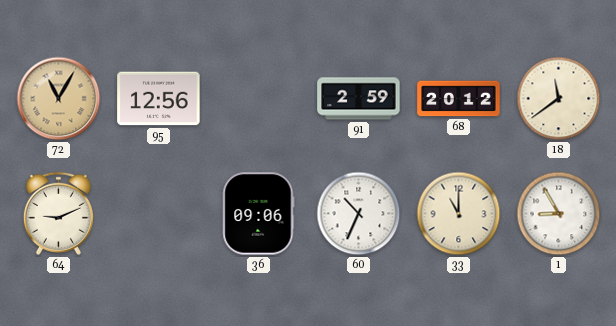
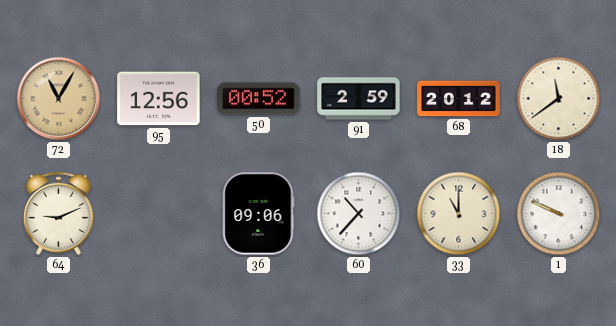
50: none -> 00:52
60: 10:34 -> 10:37
1: 8:55 -> 9:49
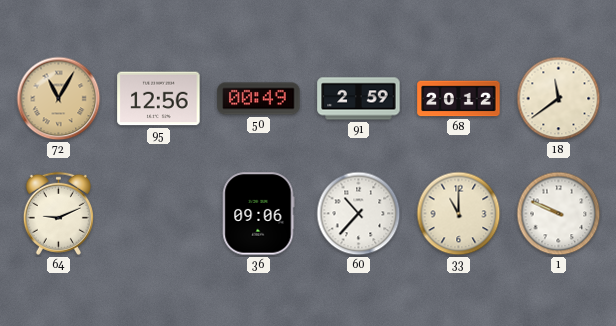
50: 00:52 -> 00:49
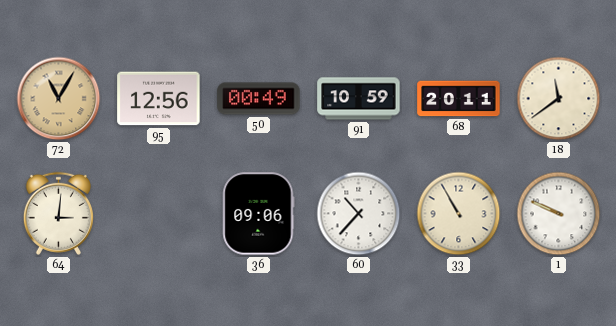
91: 2:59 -> 10:59
68: 20:12 -> 20:11
64: 9:11 -> 3:01
33: 11:00 -> 10:55
